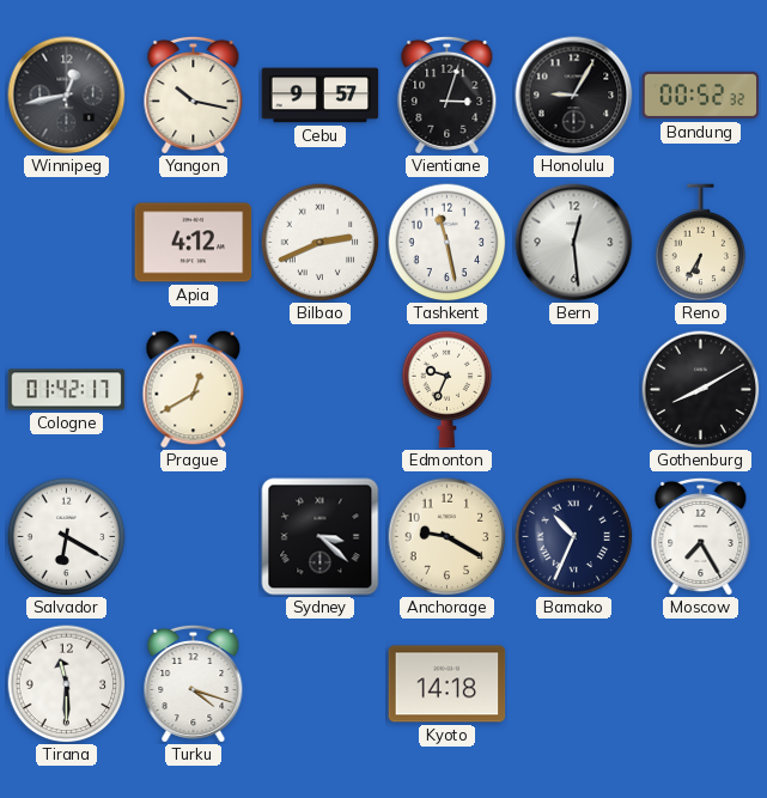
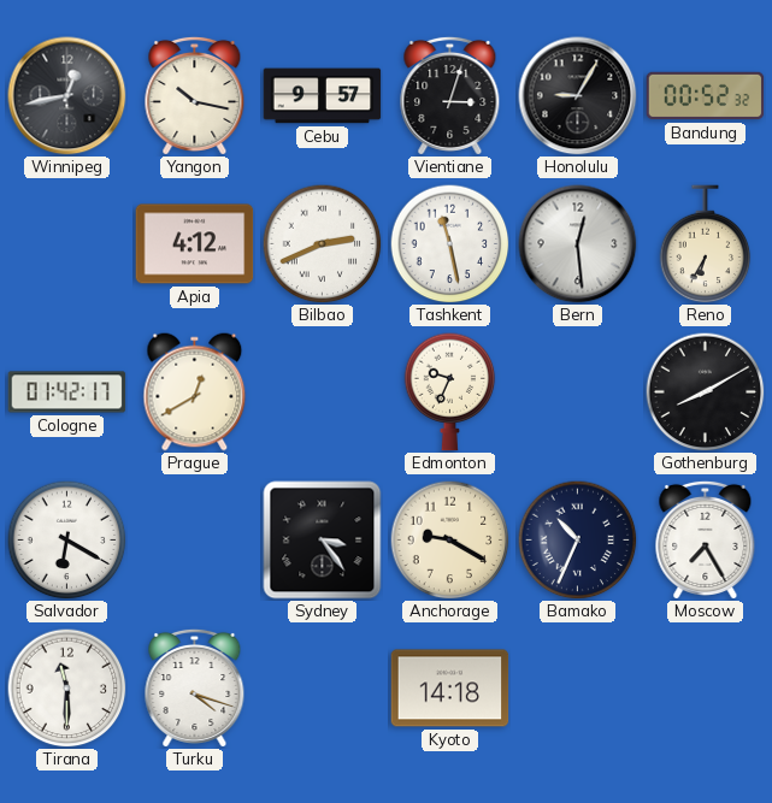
Sydney: 3:22 -> 3:24
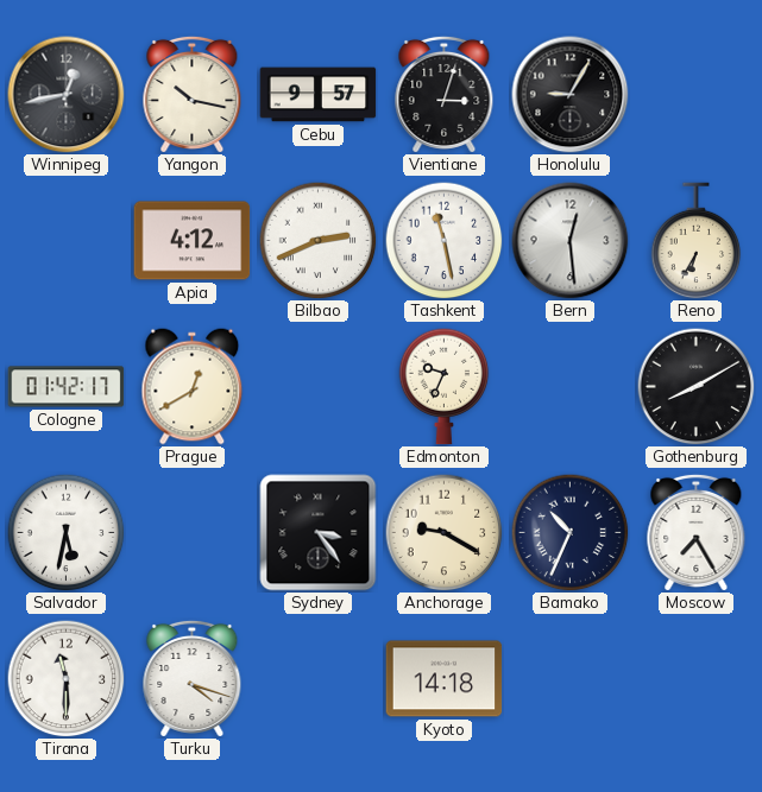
Bandung: 00:52 -> none
Salvador: 6:20 -> 5:32
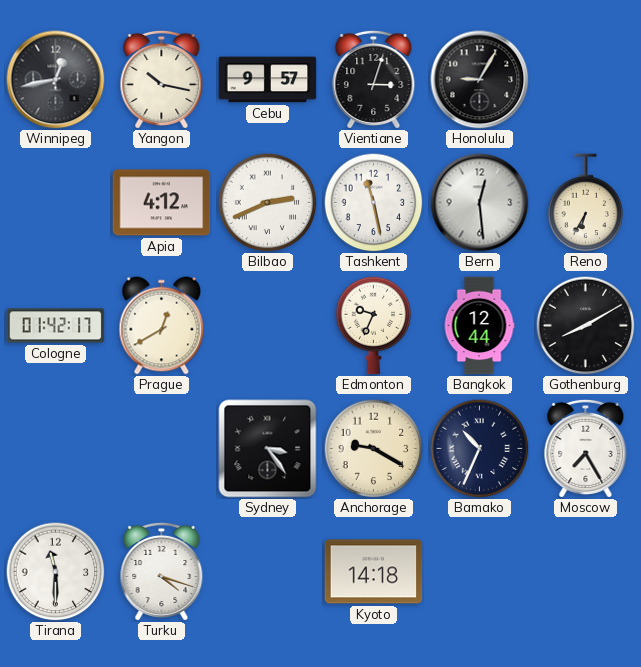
Bangkok: none -> 12:44
Salvador: 5:32 -> none
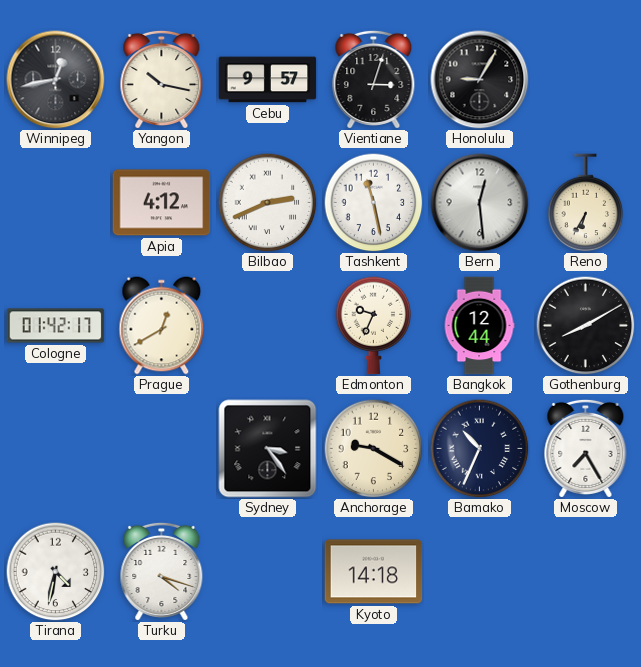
Tirana: 11:30 -> 4:32
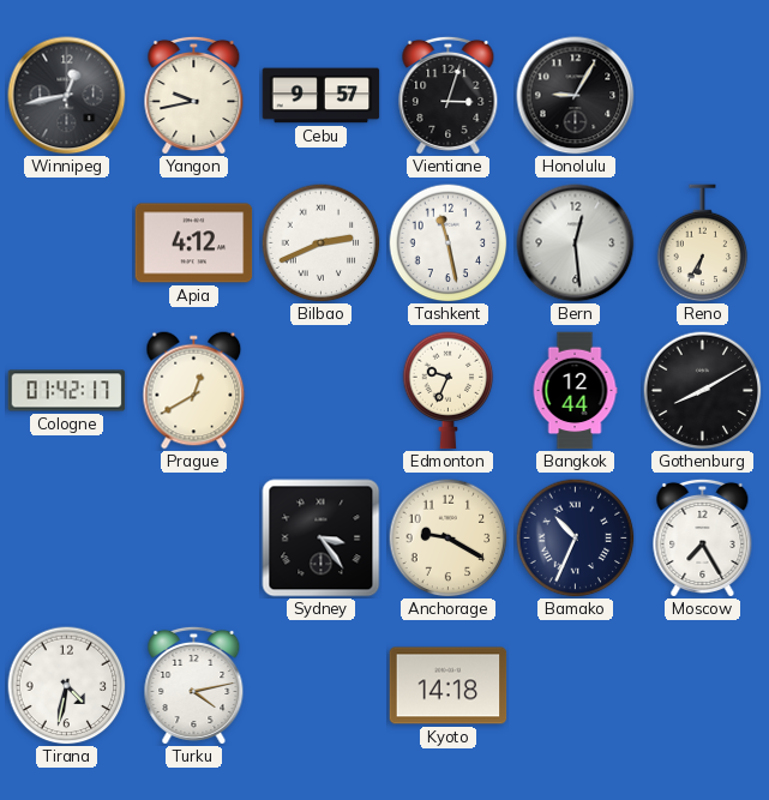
Yangon: 10:17 -> 9:43
Turku: 4:18 -> 4:13
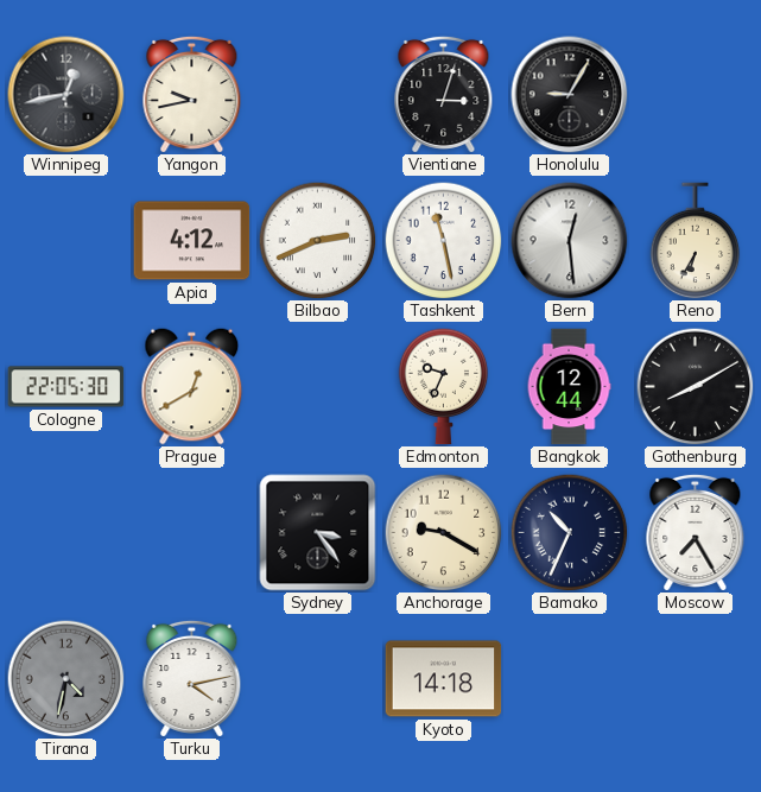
Cebu: 9:57 -> none
Cologne: 01:42 -> 22:05
Tirana dial: white -> grey
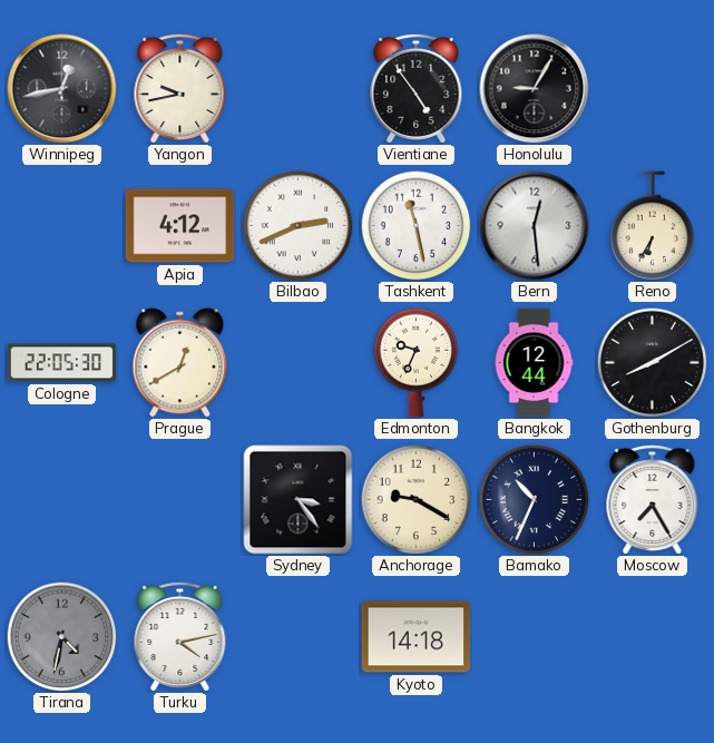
Vientiane: 3:03 -> 4:54
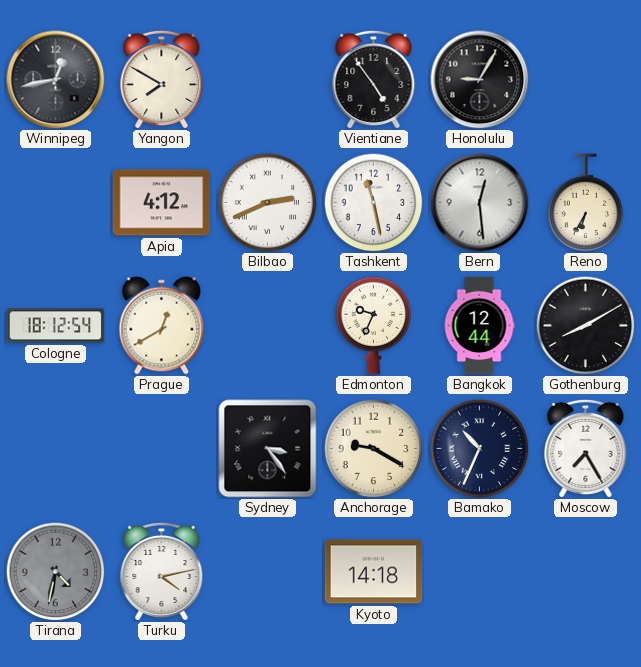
Yangon: 9:43 -> 7:50
Cologne: 22:05 -> 18:12
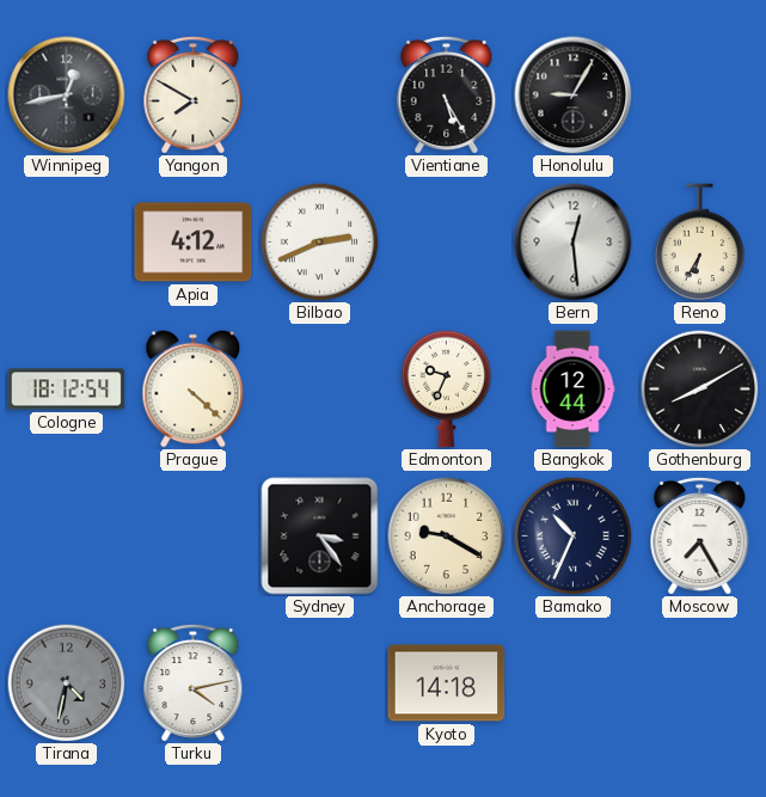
Vientiane: 4:54 -> 5:25
Tashkent: 11:28 -> none
Prague: 12:40 -> 4:22
